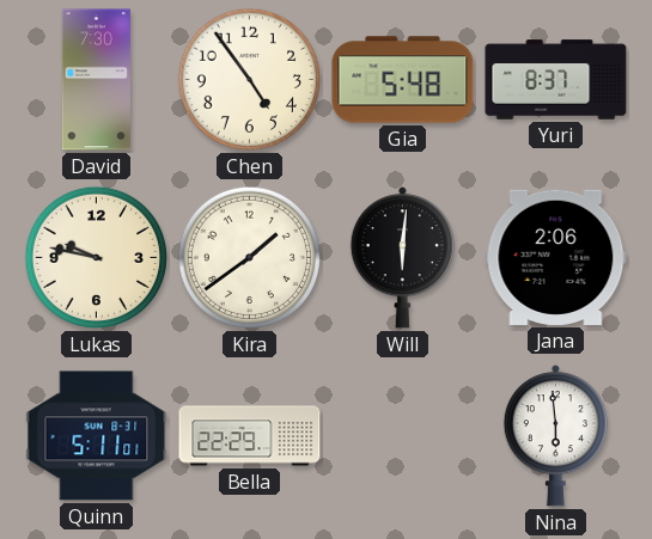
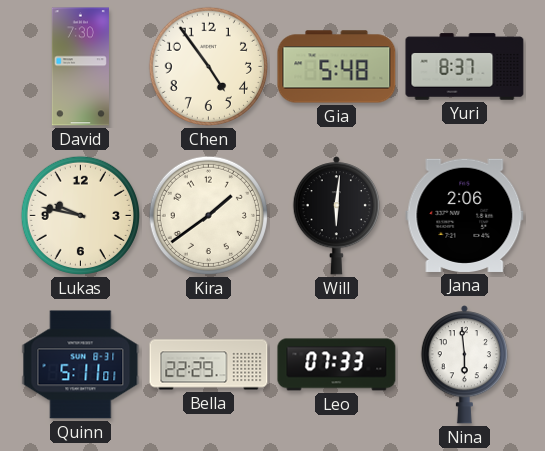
Leo: none -> 07:33
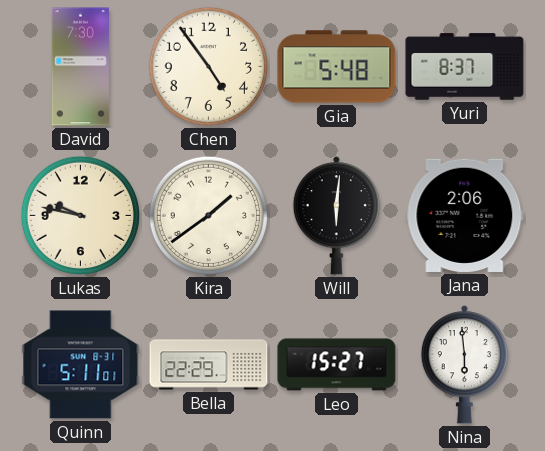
Leo: 07:33 -> 15:27
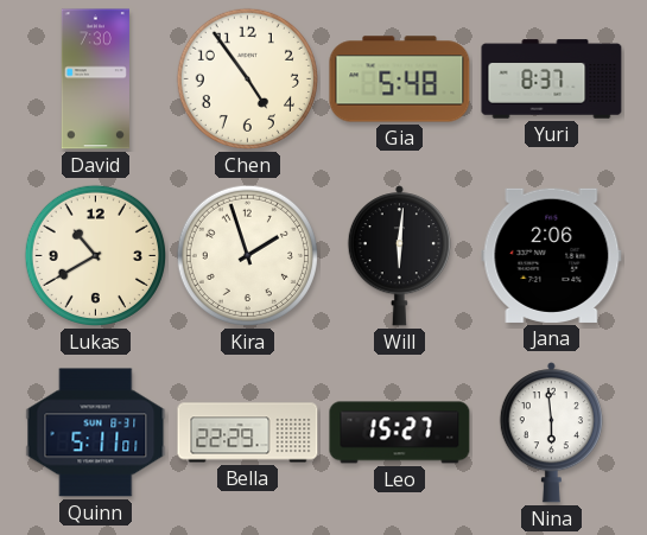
Lukas: 9:47 -> 10:40
Kira: 1:39 -> 1:57
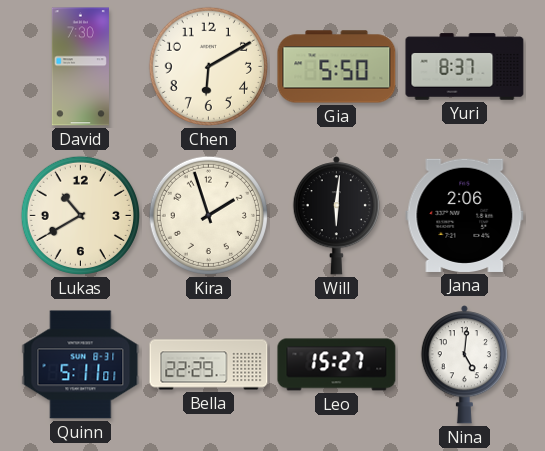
Chen: 4:54 -> 6:10
Gia: 5:48 -> 5:50
Nina: 5:59 -> 5:01
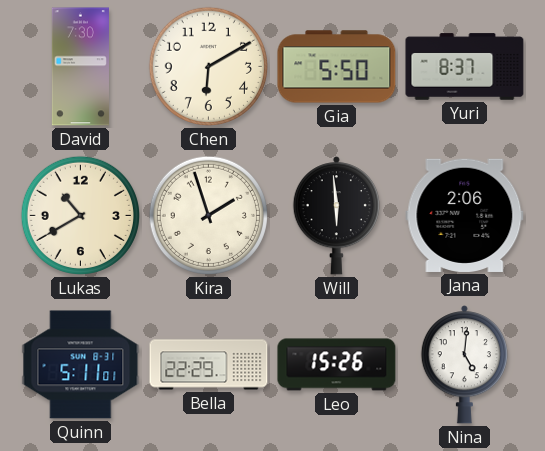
Will: 6:01 -> 5:59
Leo: 15:27 -> 15:26
